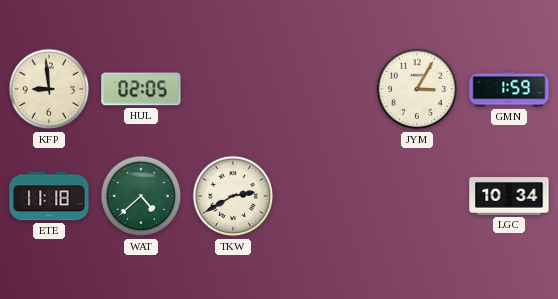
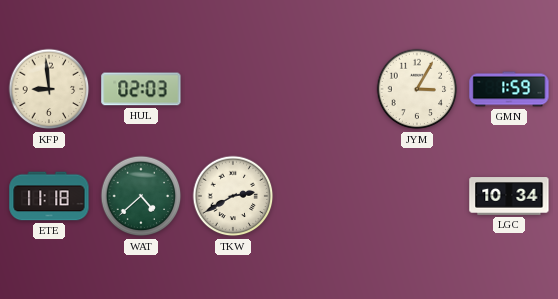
HUL: 02:05 -> 02:03
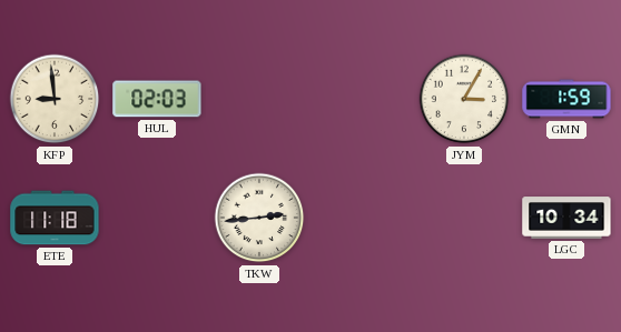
WAT: 4:38 -> none
TKW: 2:40 -> 2:44
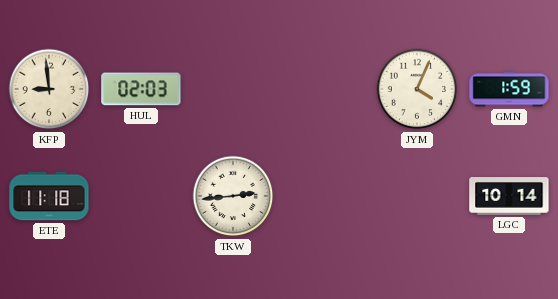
JYM: 3:05 -> 4:04
LGC: 10:34 -> 10:14
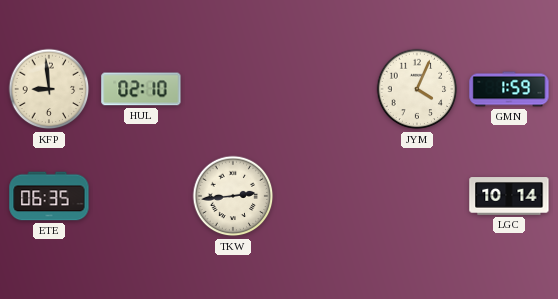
HUL: 02:03 -> 02:10
ETE: 11:18 -> 06:35
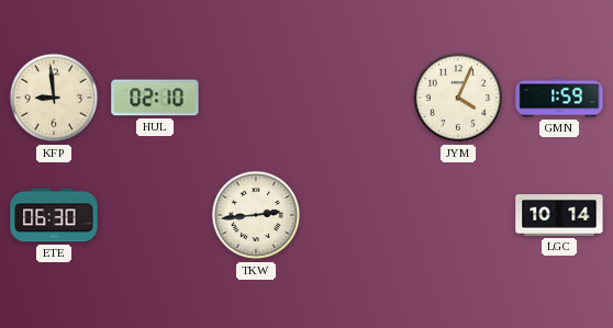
ETE: 06:35 -> 06:30
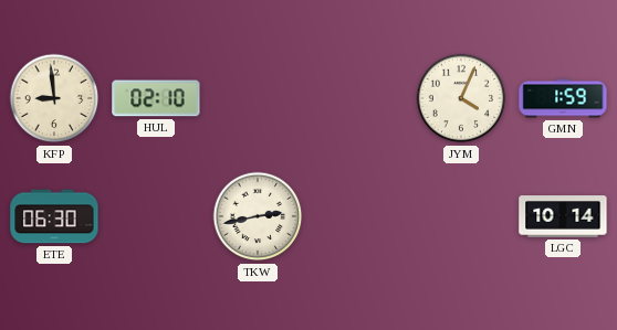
TKW: 2:44 -> 2:43
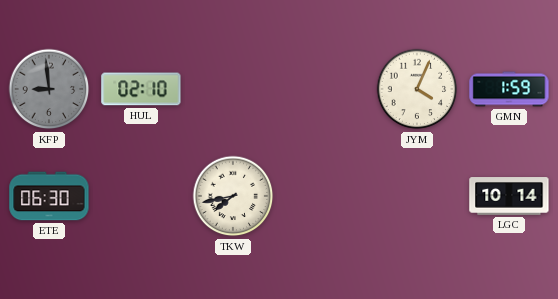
KFP dial: cream -> grey
TKW: 2:43 -> 7:43
